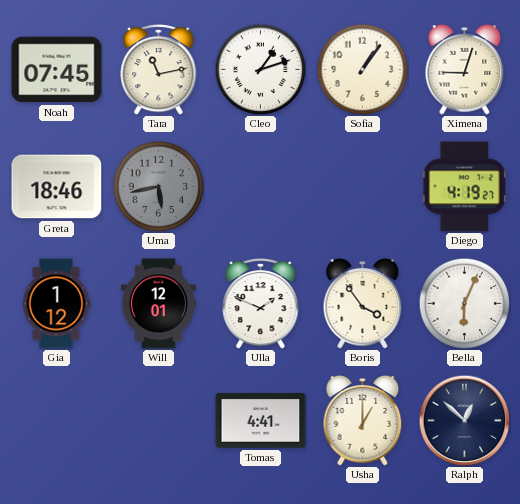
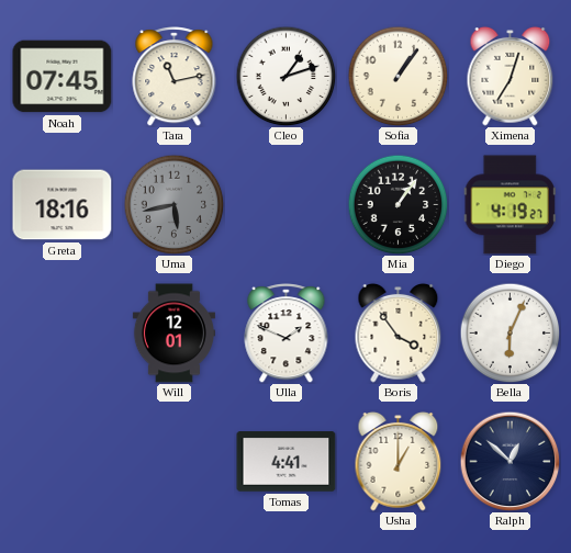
Ximena: 9:03 -> 7:03
Greta: 18:46 -> 18:16
Mia: none -> 1:06
Gia: 1:12 -> none
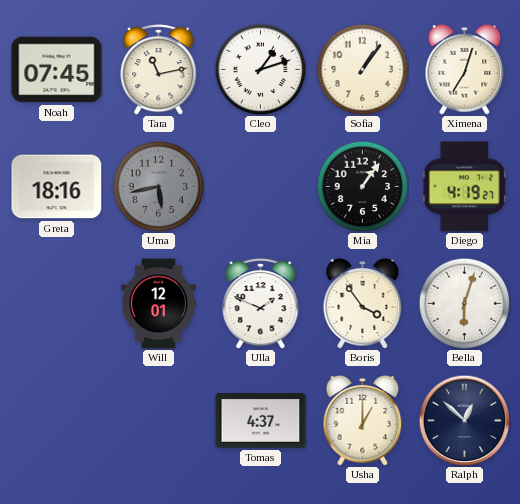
Bella: 6:04 -> 6:03
Tomas: 4:41 -> 4:37
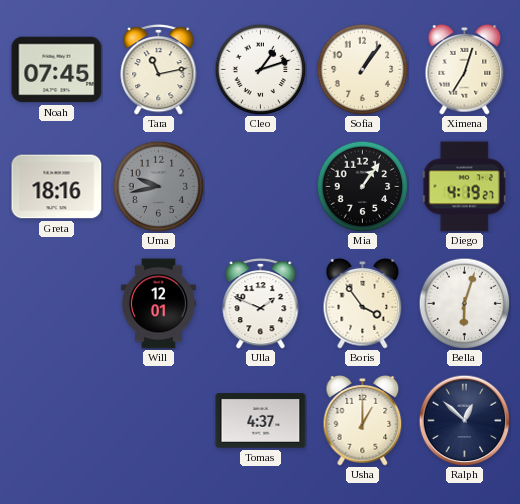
Uma: 5:43 -> 9:43
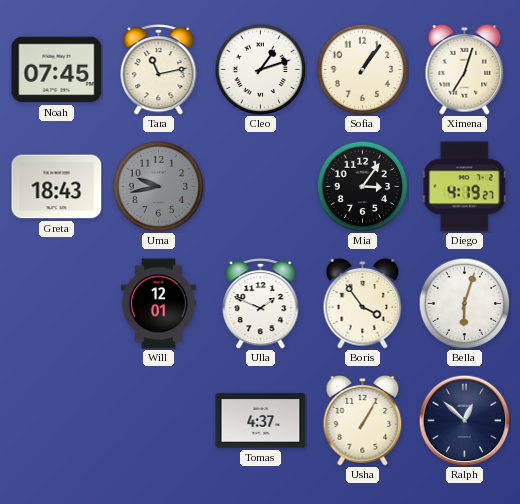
Greta: 18:16 -> 18:43
Mia: 1:06 -> 3:06
Usha: 1:00 -> 1:05
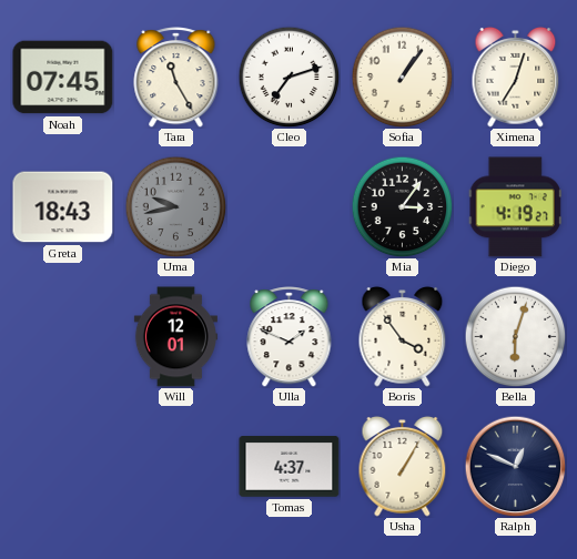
Tara: 11:13 -> 11:25
Cleo: 1:12 -> 7:12
Ralph: 12:52 -> 12:49
